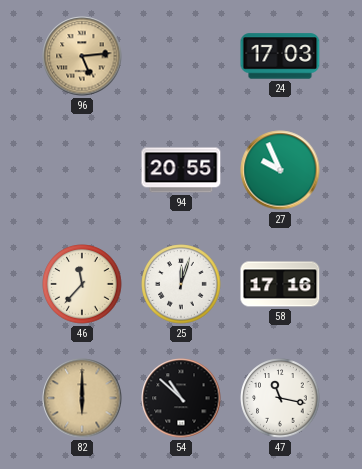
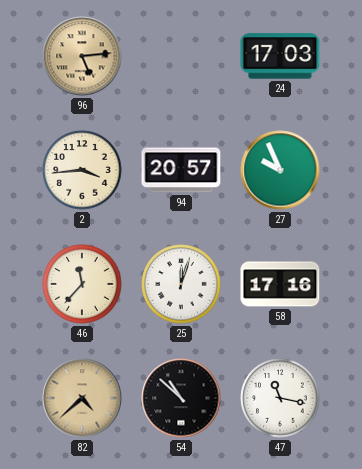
2: none -> 3:44
94: 20:55 -> 20:57
82: 6:00 -> 4:38
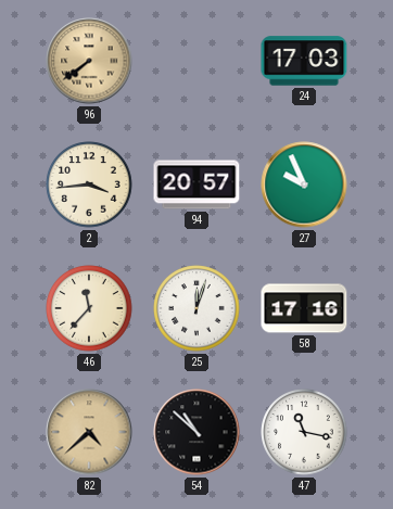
96: 5:14 -> 7:39
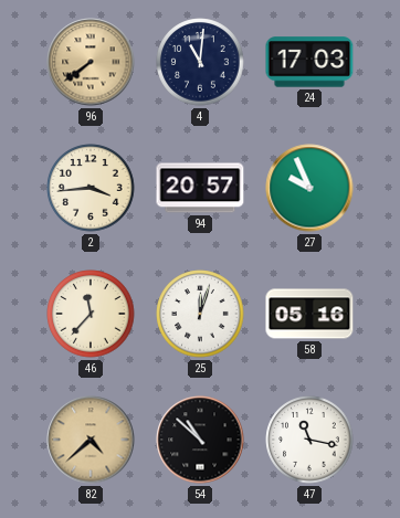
4: none -> 11:01
58: 17:16 -> 05:16
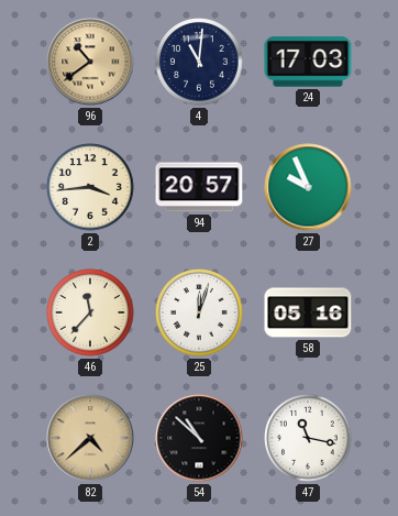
96: 7:39 -> 10:39
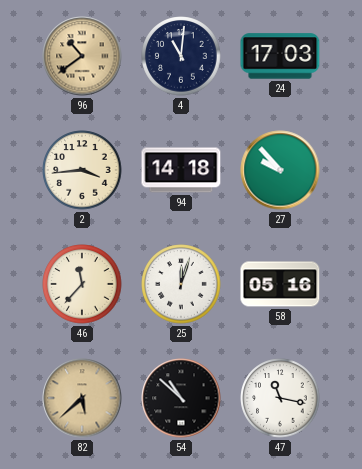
94: 20:57 -> 14:18
27: 9:56 -> 9:53
82: 4:38 -> 5:38
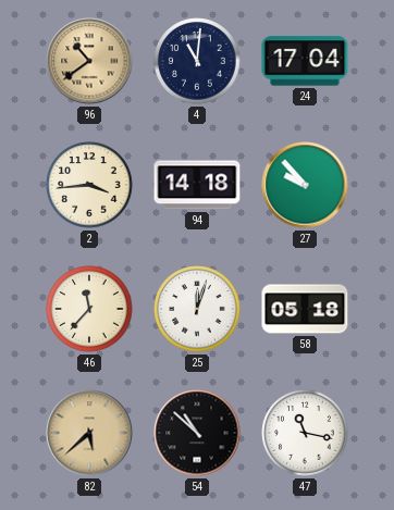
24: 17:03 -> 17:04
58: 05:16 -> 05:18
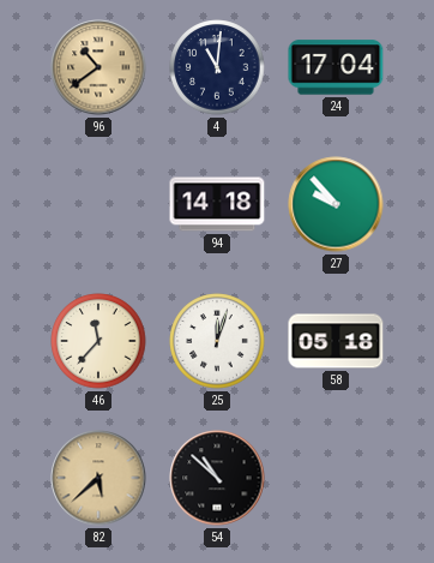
2: 3:44 -> none
47: 11:17 -> none
